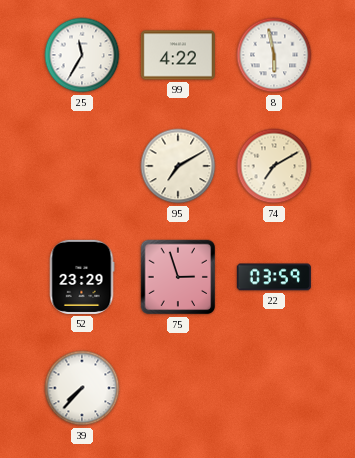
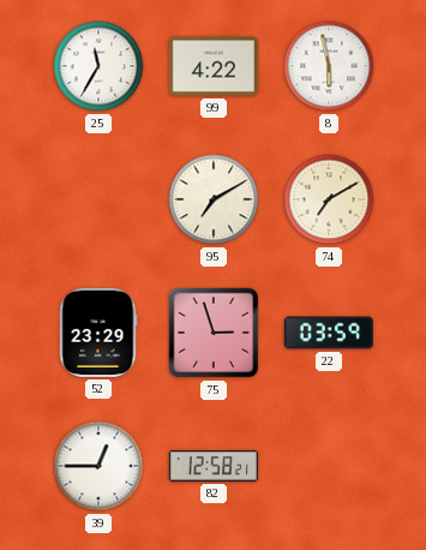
39: 7:37 -> 12:45
82: none -> 12:58
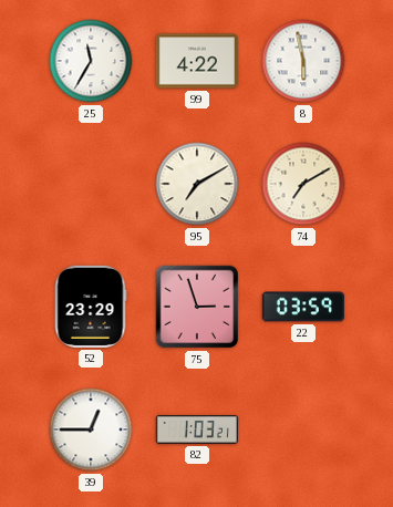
82: 12:58 -> 1:03
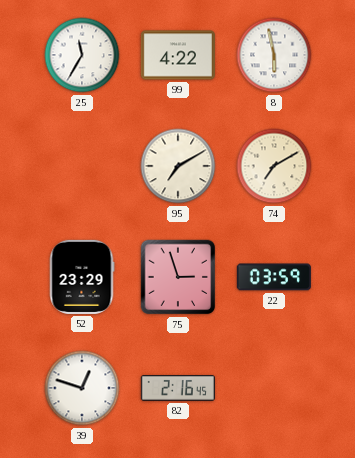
39: 12:45 -> 12:48
82: 1:03 -> 2:16
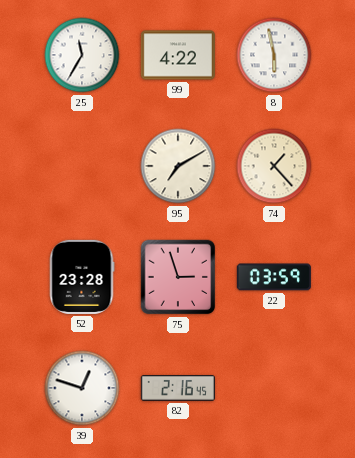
74: 7:10 -> 1:23
52: 23:29 -> 23:28
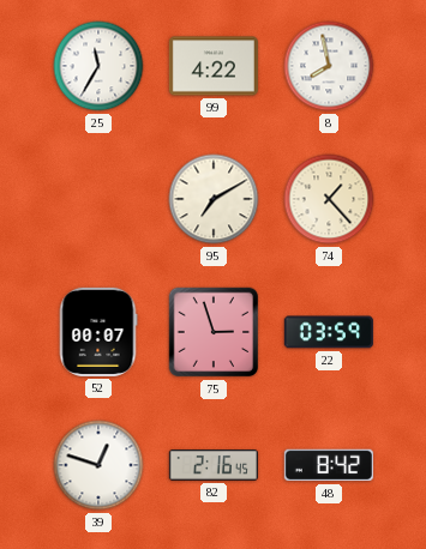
8: 5:58 -> 7:58
52: 23:28 -> 00:07
48: none -> 8:42
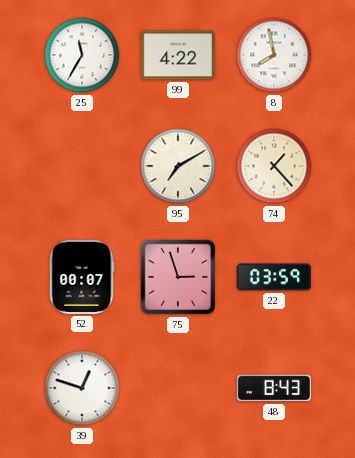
82: 2:16 -> none
48: 8:42 -> 8:43
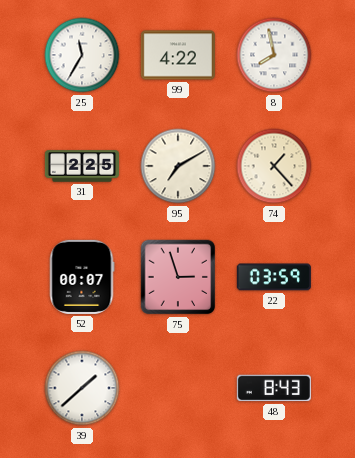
31: none -> 2:25
39: 12:48 -> 1:38
